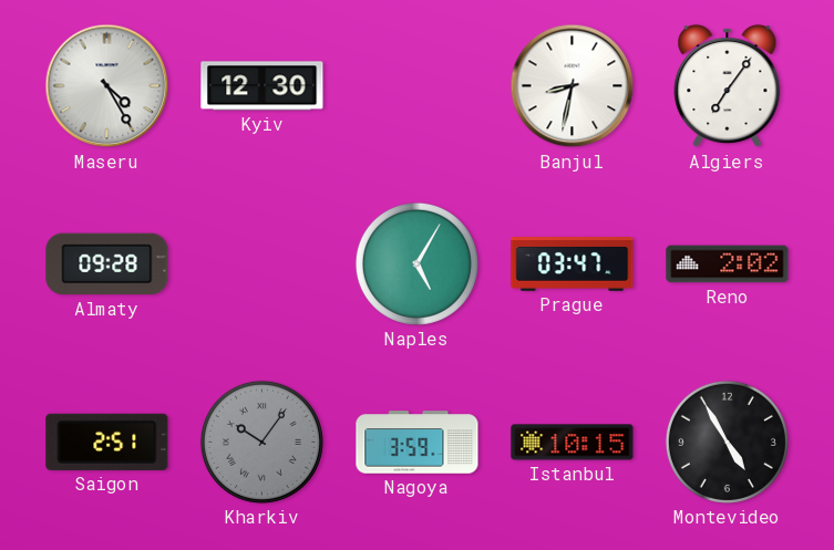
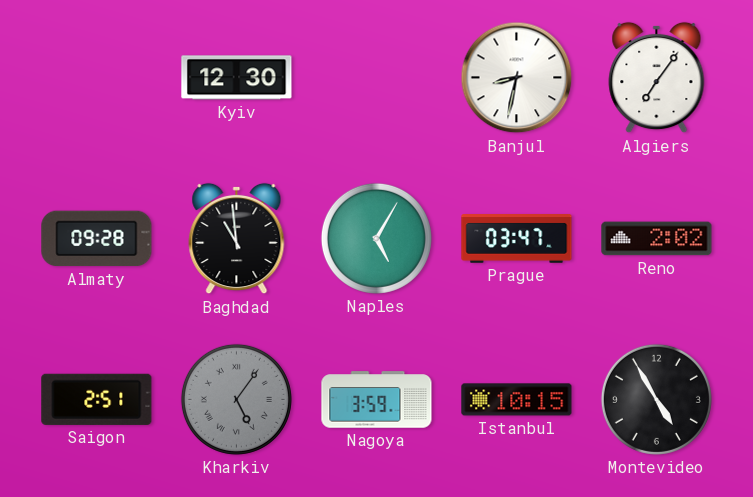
Maseru: 4:25 -> none
Baghdad: none -> 10:59
Kharkiv: 10:06 -> 5:06
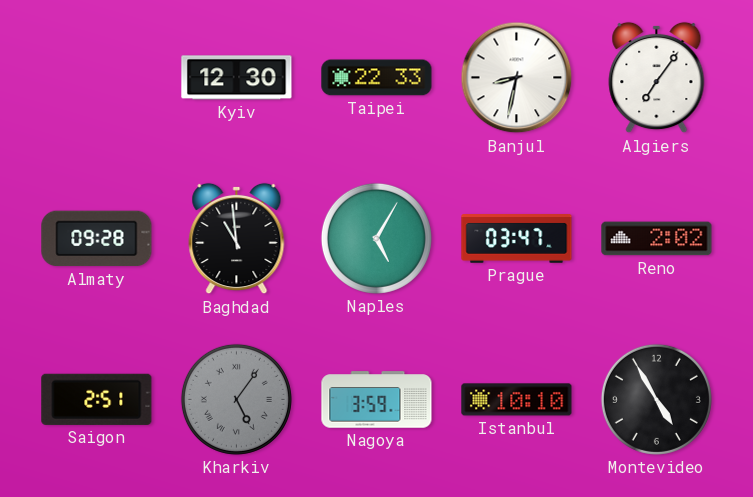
Taipei: none -> 22:33
Istanbul: 10:15 -> 10:10
